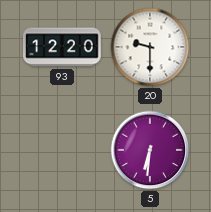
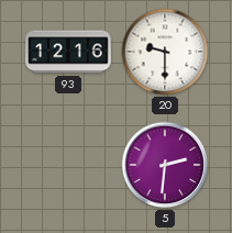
93: 12:20 -> 12:16
5: 6:31 -> 2:31
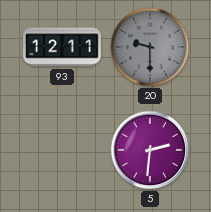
93: 12:16 -> 12:11
20 dial: white -> grey
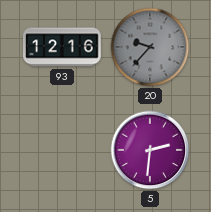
93: 12:11 -> 12:16
20: 9:30 -> 9:37
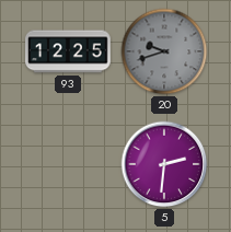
93: 12:16 -> 12:25
20: 9:37 -> 9:42
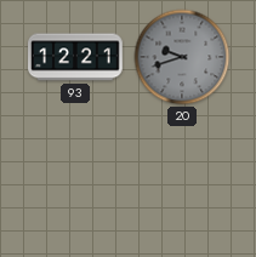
93: 12:25 -> 12:21
5: 2:31 -> none
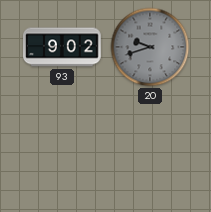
93: 12:21 -> 9:02
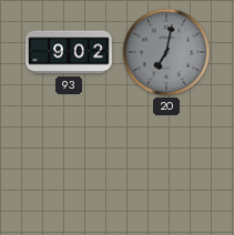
20: 9:42 -> 7:02
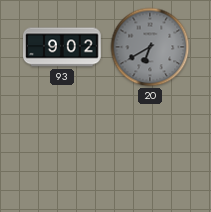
20: 7:02 -> 6:40
